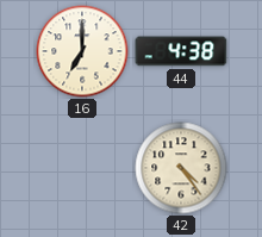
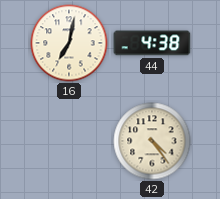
16: 7:00 -> 7:02
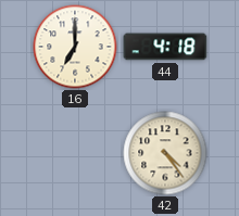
16: 7:02 -> 7:00
44: 4:38 -> 4:18
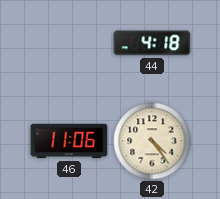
16: 7:00 -> none
46: none -> 11:06
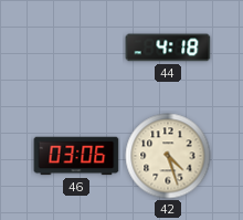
46: 11:06 -> 03:06
42: 4:24 -> 4:27
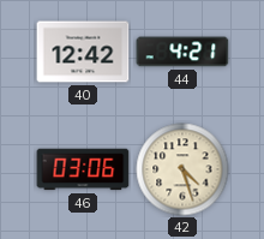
40: none -> 12:42
44: 4:18 -> 4:21
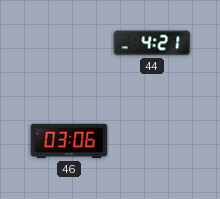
40: 12:42 -> none
42: 4:27 -> none
